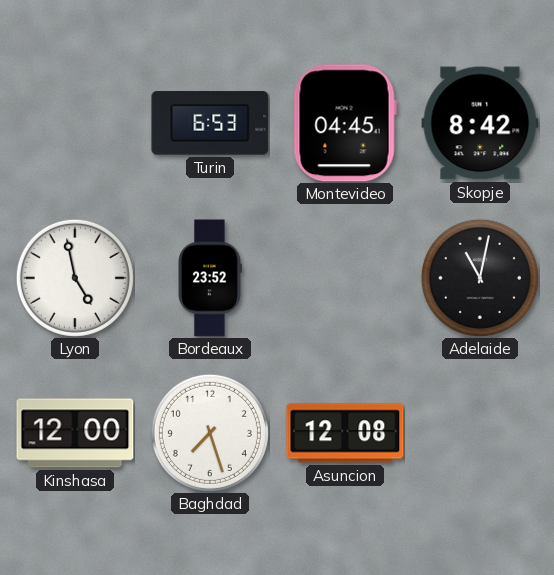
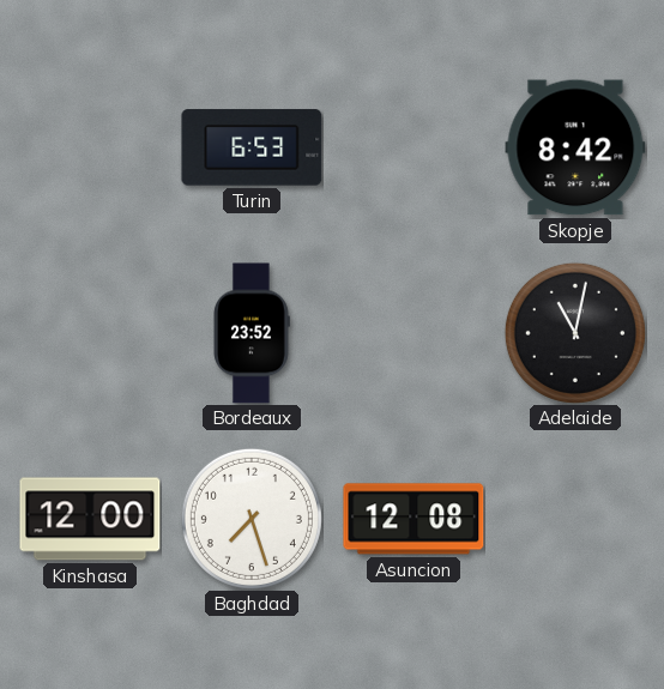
Montevideo: 04:45 -> none
Lyon: 4:58 -> none
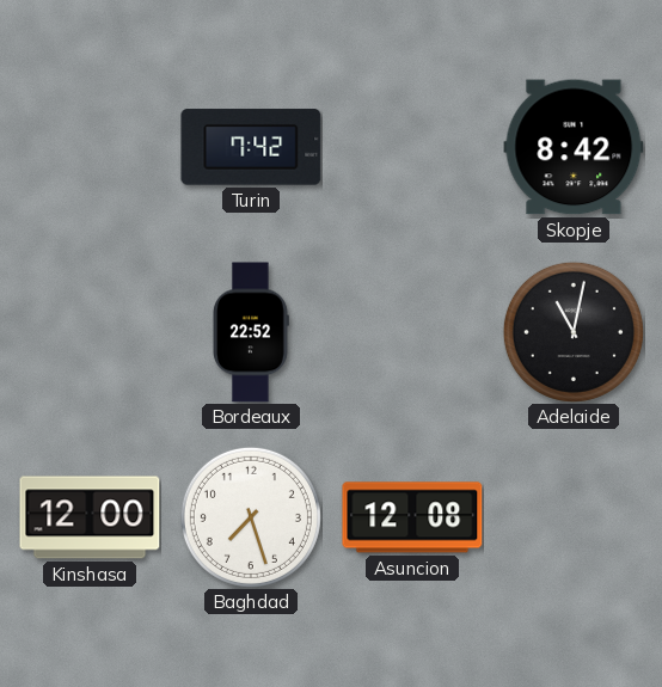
Turin: 6:53 -> 7:42
Bordeaux: 23:52 -> 22:52
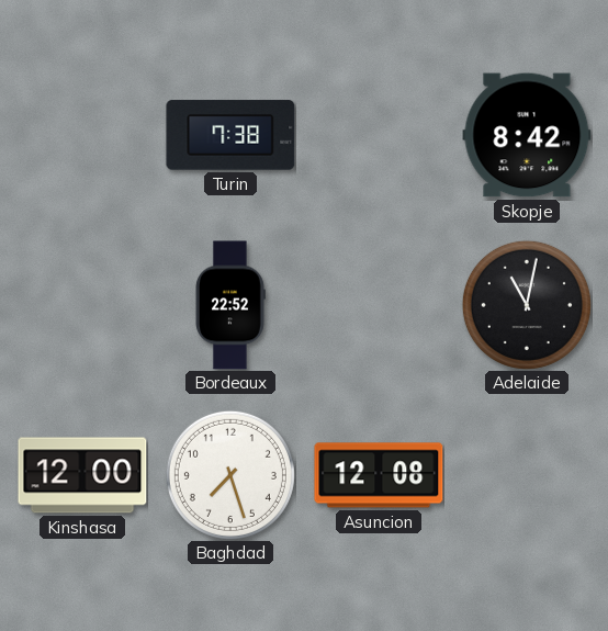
Turin: 7:42 -> 7:38
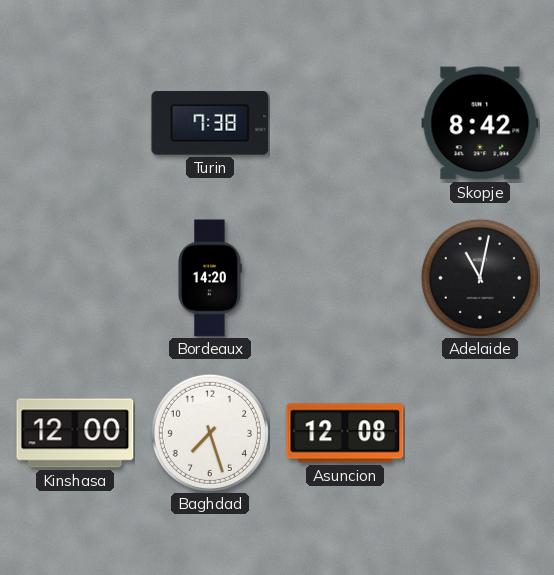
Bordeaux: 22:52 -> 14:20
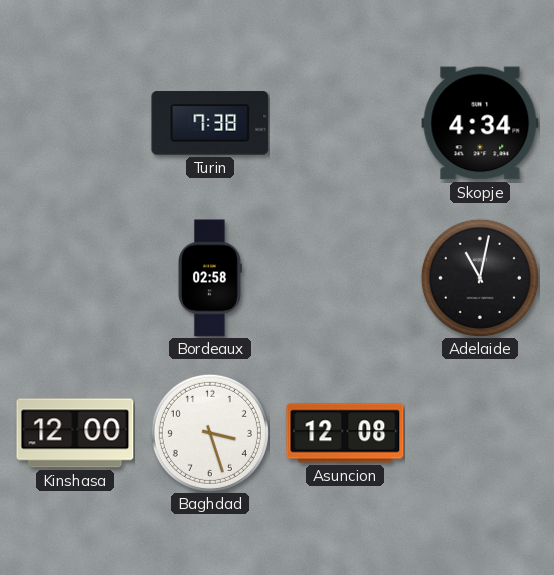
Skopje: 8:42 -> 4:34
Bordeaux: 14:20 -> 02:58
Baghdad: 7:27 -> 3:27
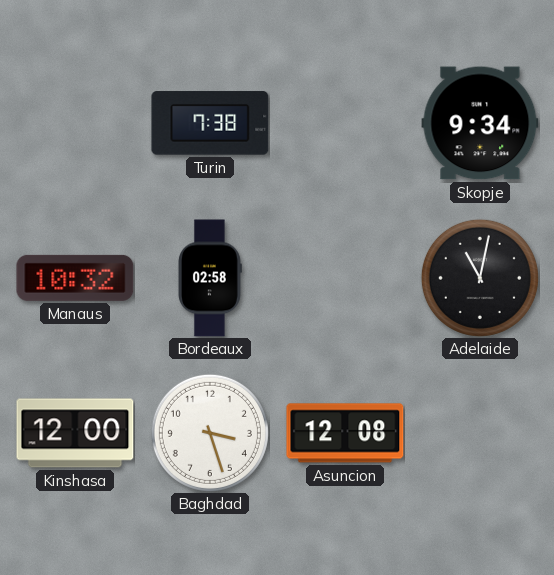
Skopje: 4:34 -> 9:34
Manaus: none -> 10:32
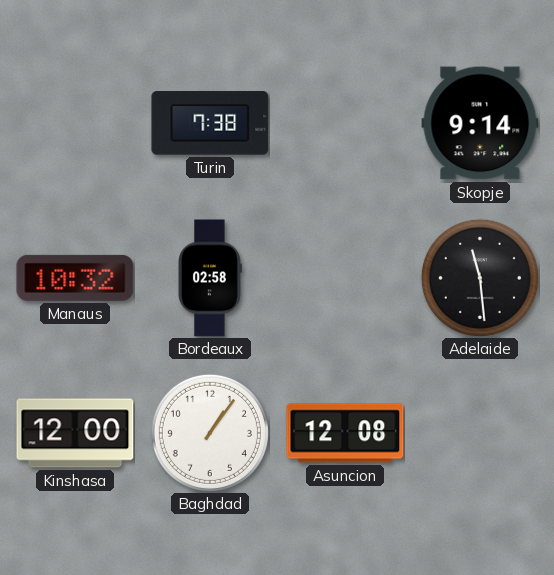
Skopje: 9:34 -> 9:14
Adelaide: 11:02 -> 11:29
Baghdad: 3:27 -> 1:06
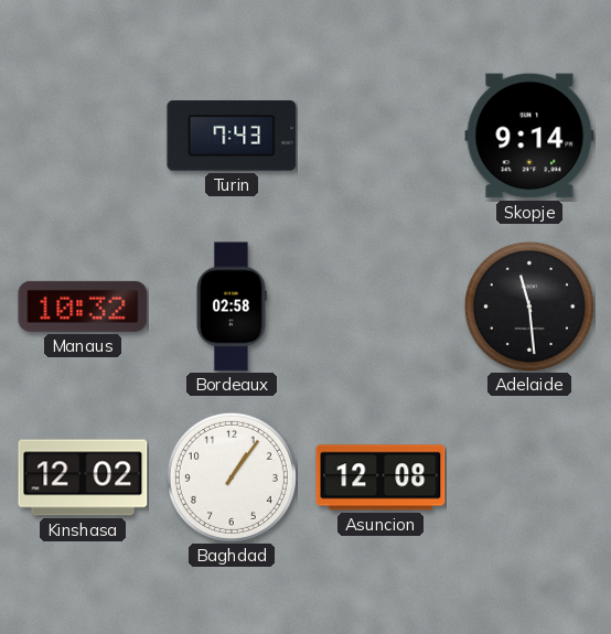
Turin: 7:38 -> 7:43
Kinshasa: 12:00 -> 12:02
